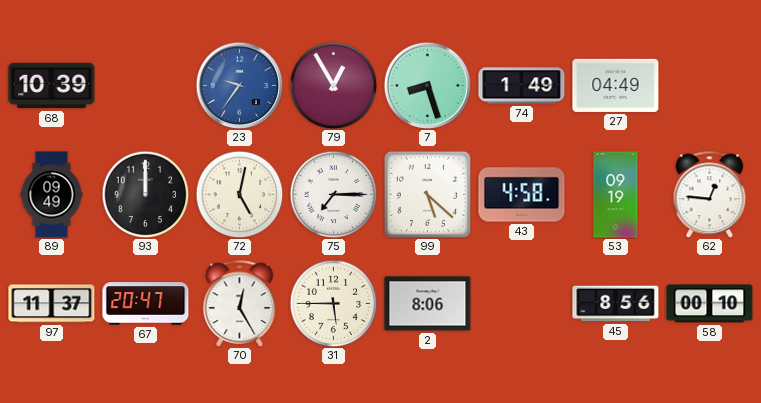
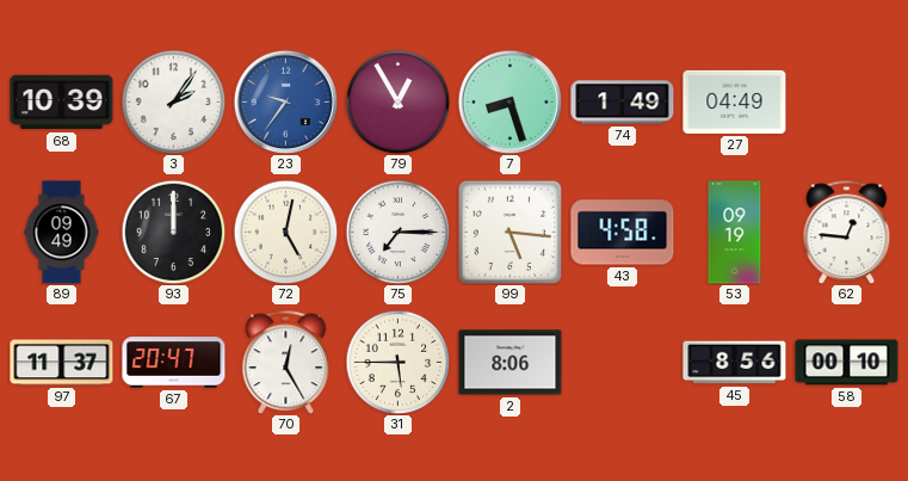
3: none -> 2:06
99: 5:22 -> 5:16
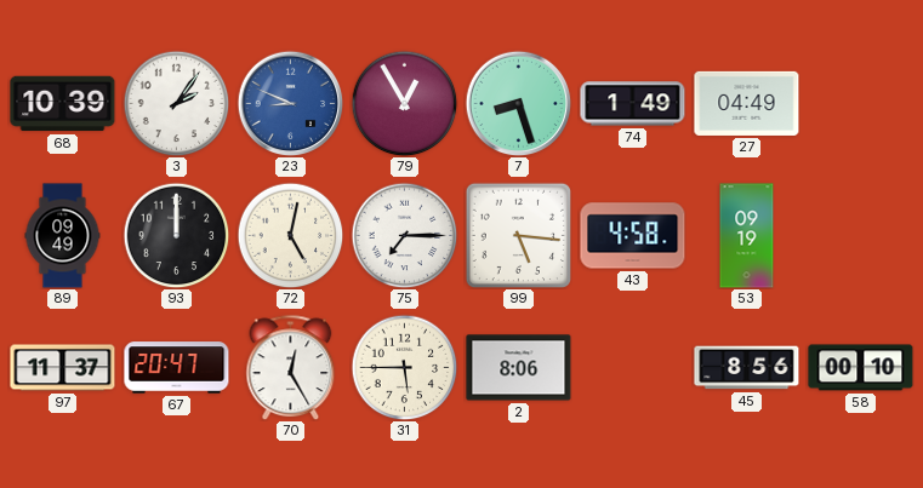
23: 9:36 -> 8:49
62: 12:46 -> none
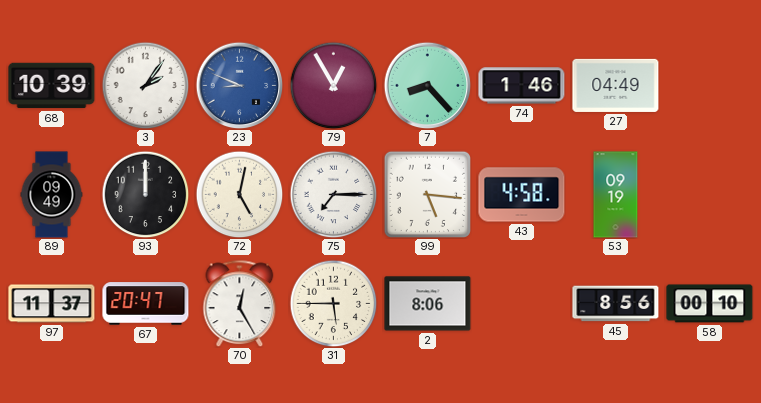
7: 8:27 -> 8:23
74: 1:49 -> 1:46
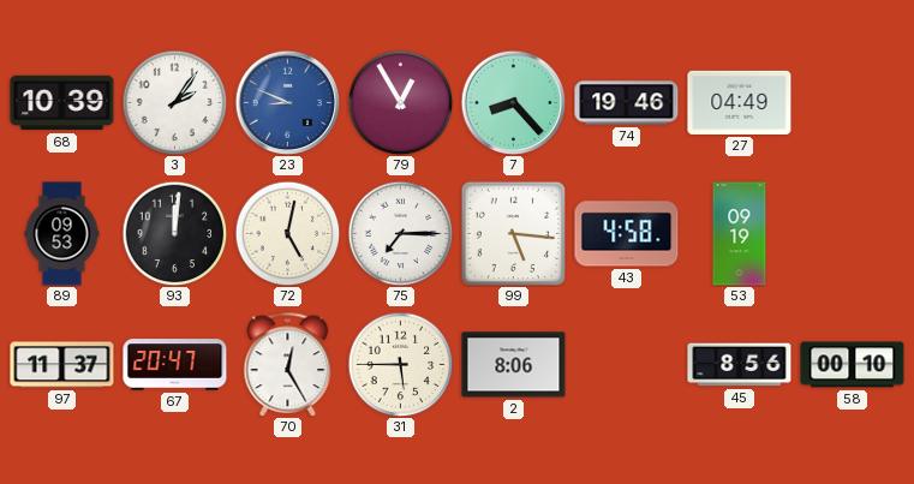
74: 1:46 -> 19:46
89: 09:49 -> 09:53
93: 12:00 -> 12:01
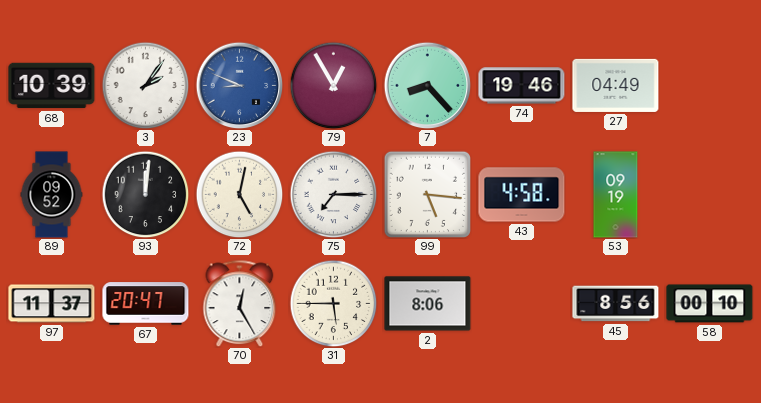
89: 09:53 -> 09:52
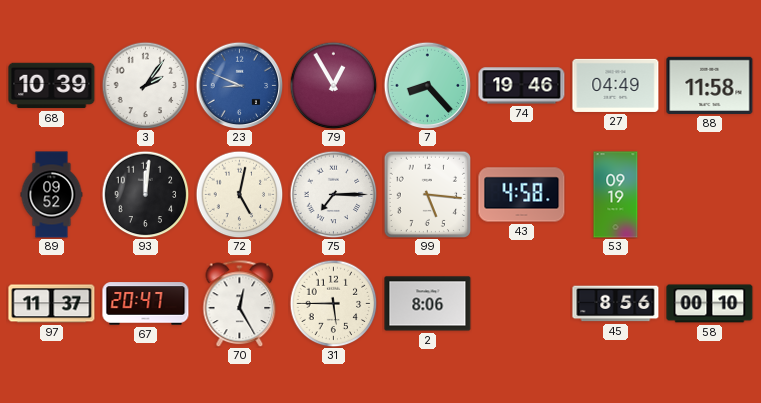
88: none -> 11:58
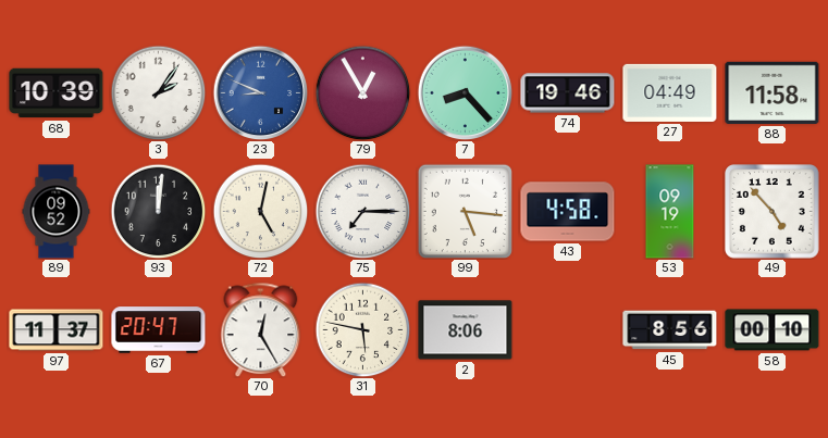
49: none -> 4:53
31: 5:45 -> 5:47
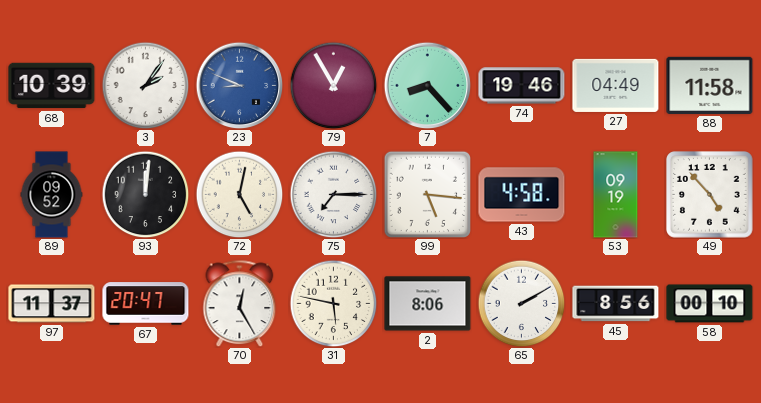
65: none -> 2:10
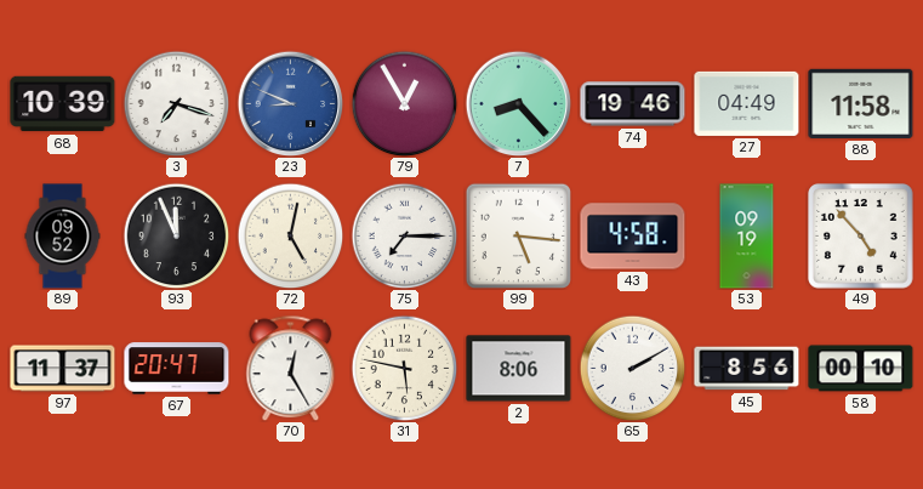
3: 2:06 -> 7:18
93: 12:01 -> 11:56
